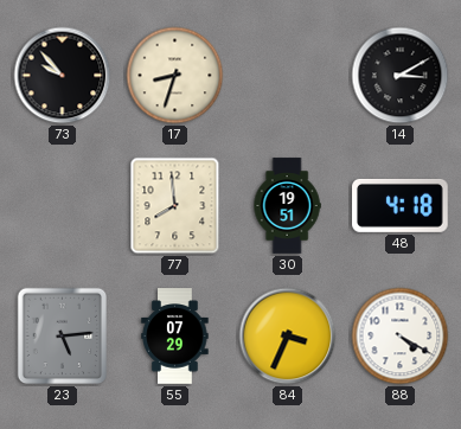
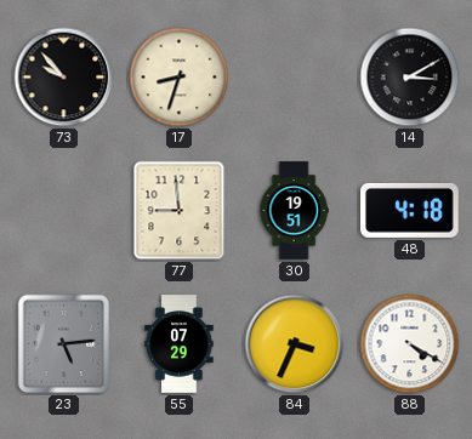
77: 7:59 -> 8:59
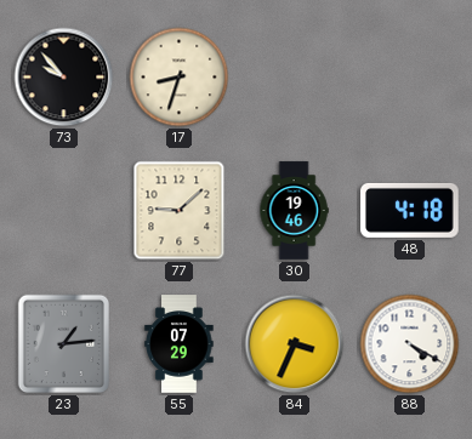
14: 3:10 -> none
77: 8:59 -> 9:08
30: 19:51 -> 19:46
23: 5:14 -> 1:14
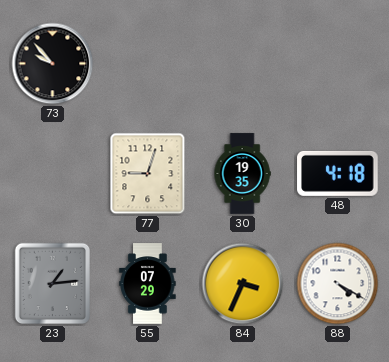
17: 8:33 -> none
77: 9:08 -> 9:03
30: 19:46 -> 19:35
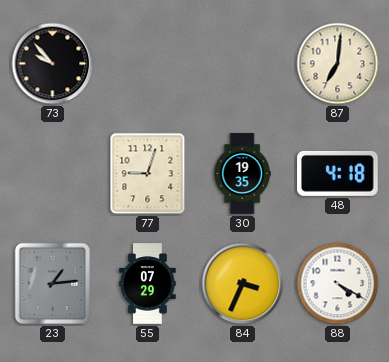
87: none -> 7:01
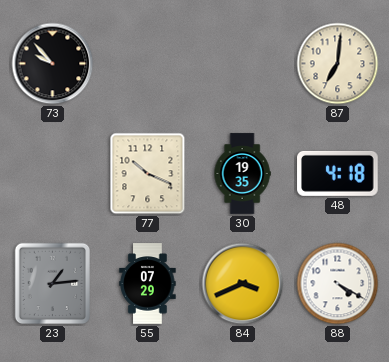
77: 9:03 -> 10:19
84: 3:34 -> 3:41
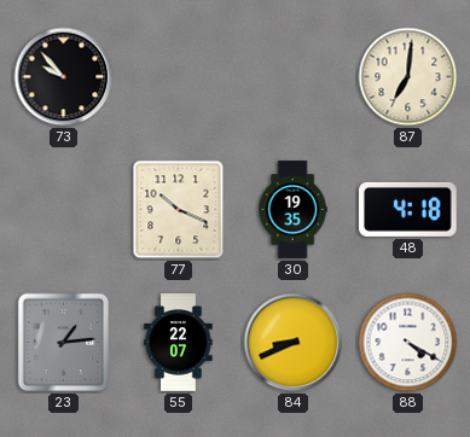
55: 07:29 -> 22:07
84: 3:41 -> 8:41
